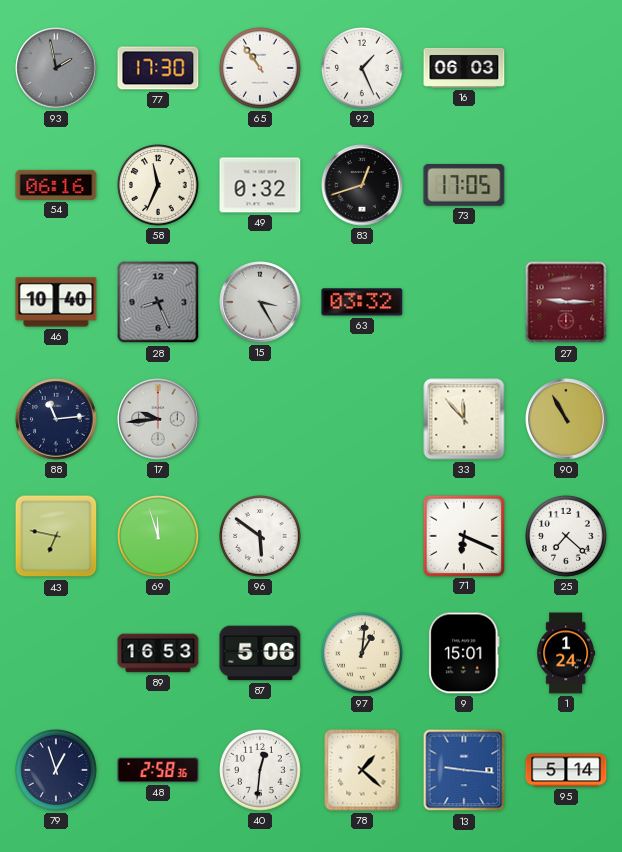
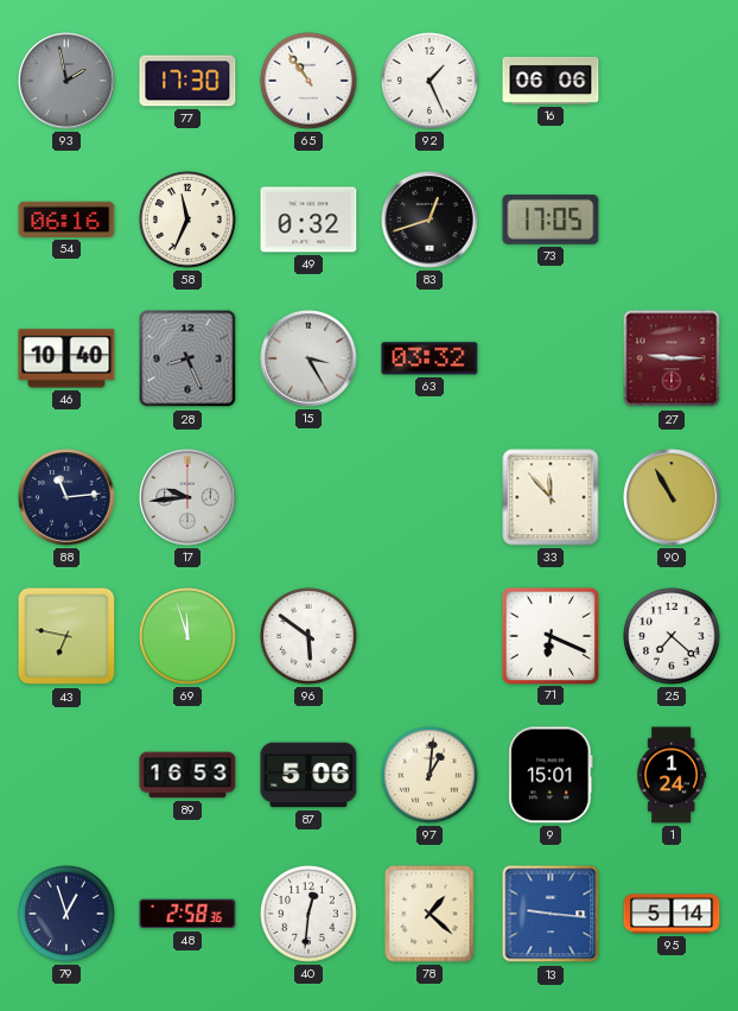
16: 06:03 -> 06:06
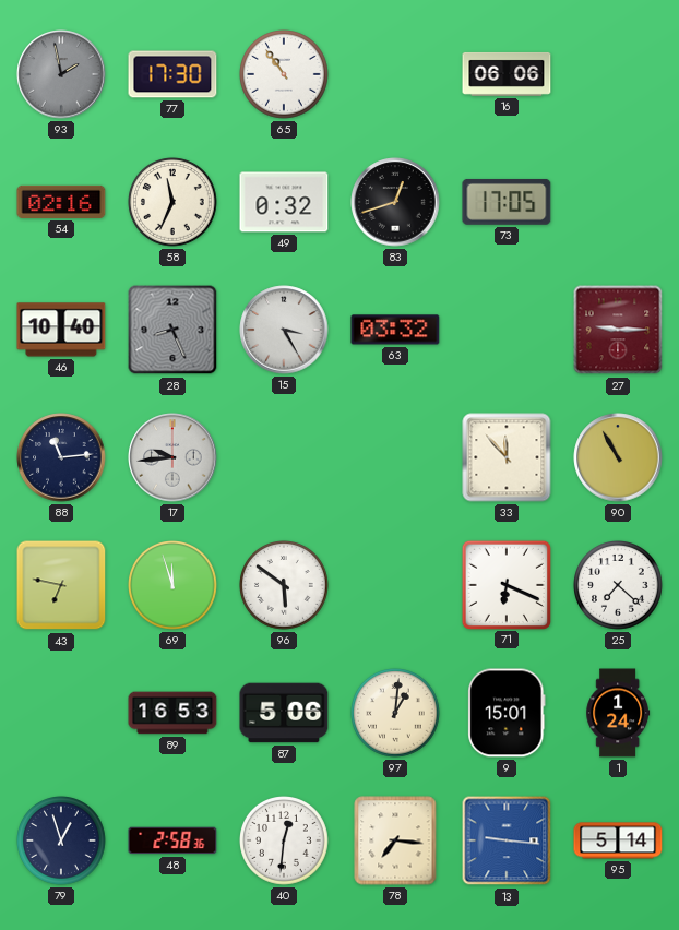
92: 1:26 -> none
54: 06:16 -> 02:16
78: 1:22 -> 7:16
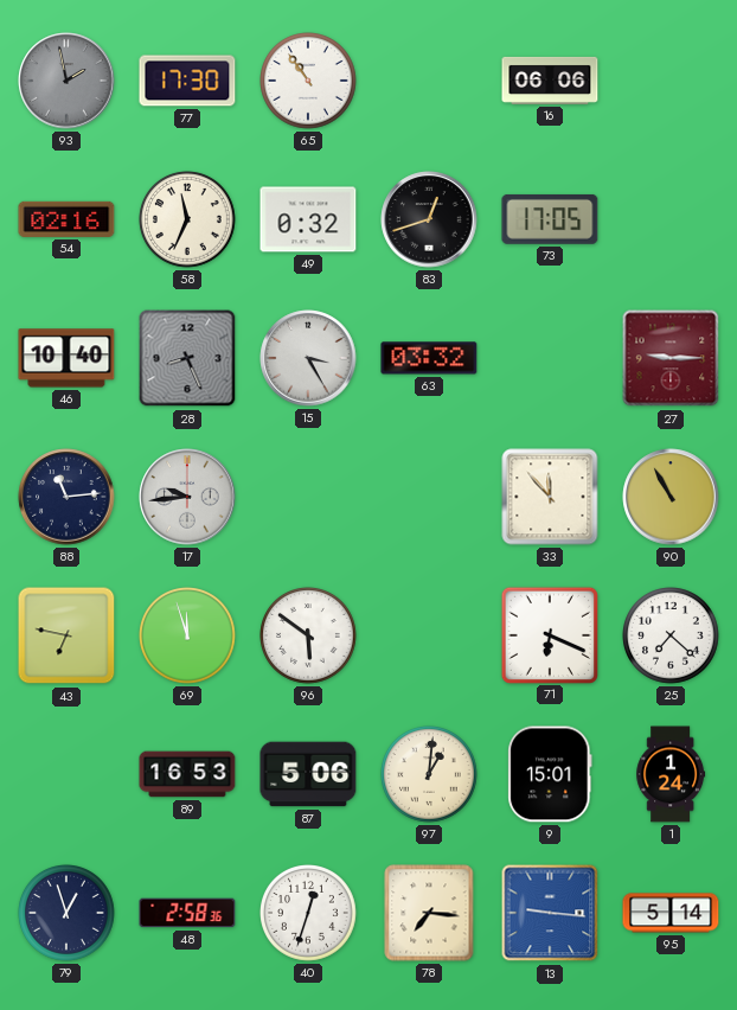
40: 12:31 -> 12:33
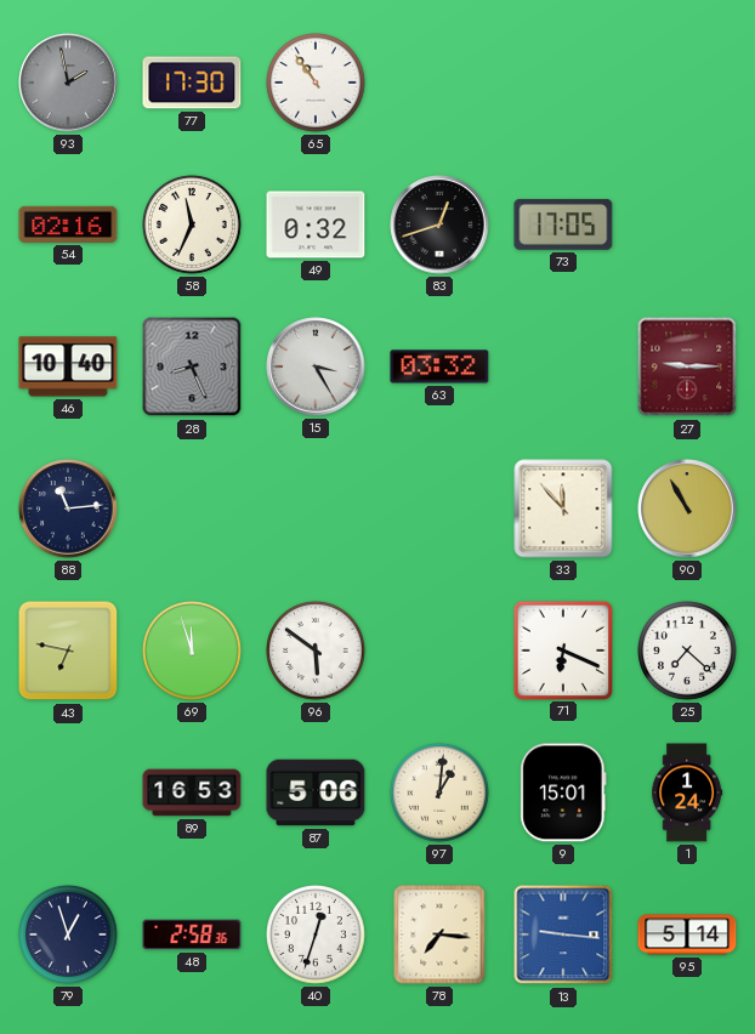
16: 06:06 -> none
17: 9:44 -> none
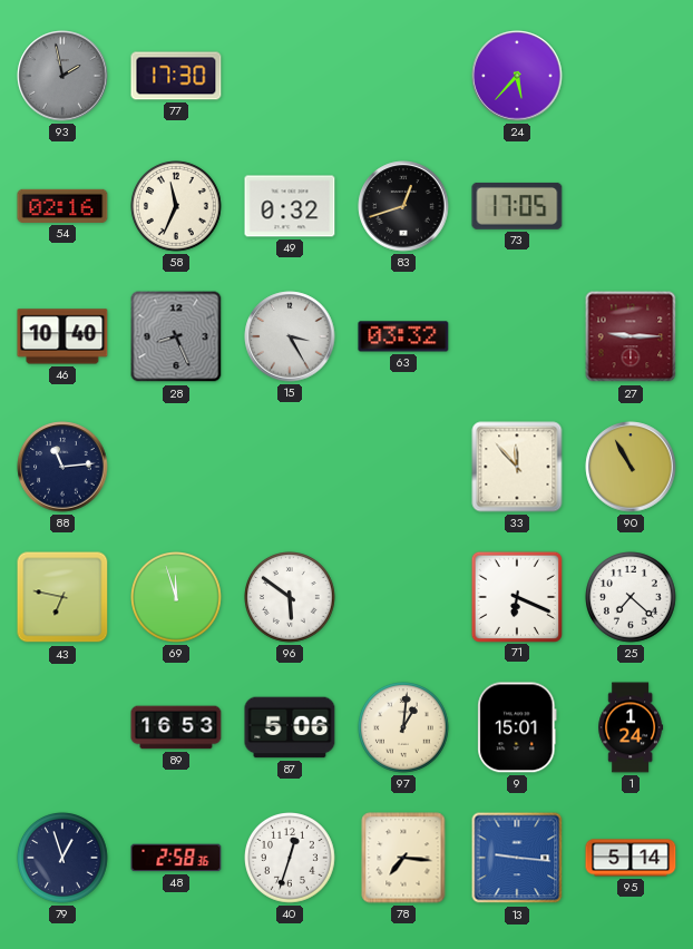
65: 10:54 -> none
24: none -> 5:37
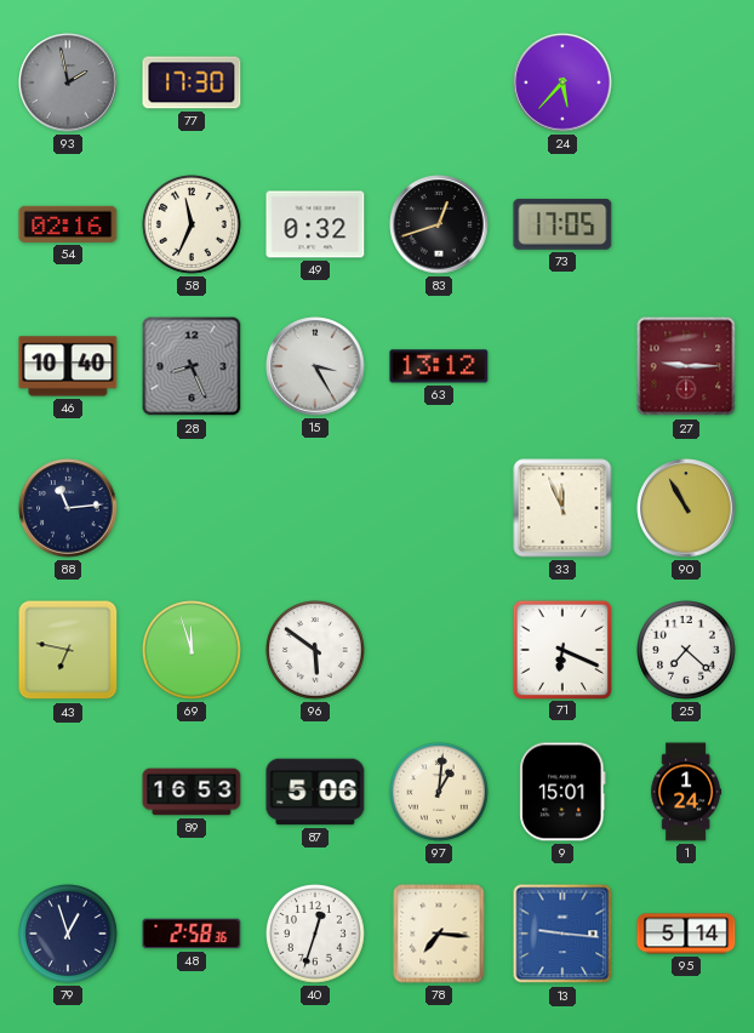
63: 03:32 -> 13:12
33: 11:53 -> 11:56
